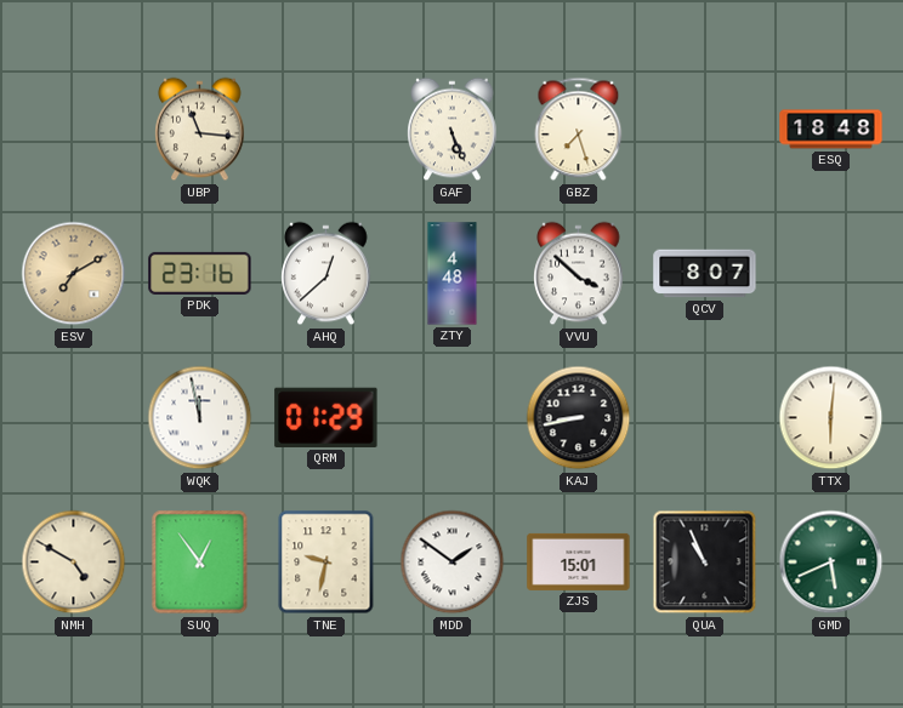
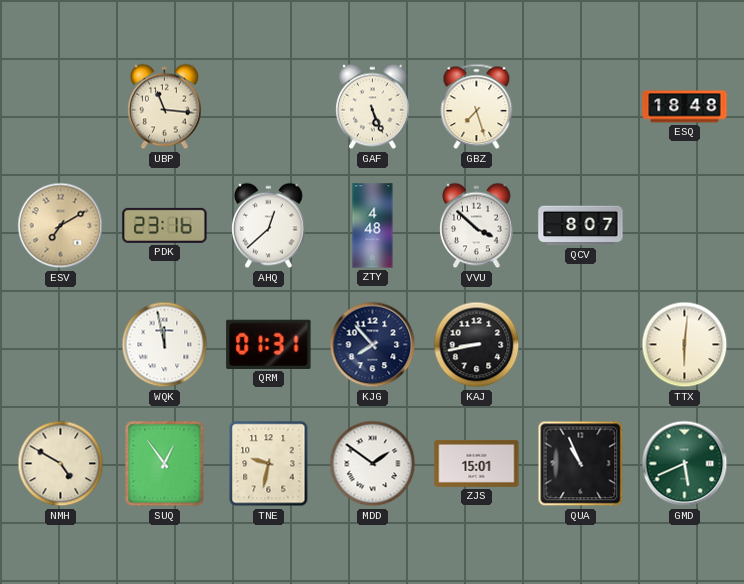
QRM: 01:29 -> 01:31
KJG: none -> 7:53
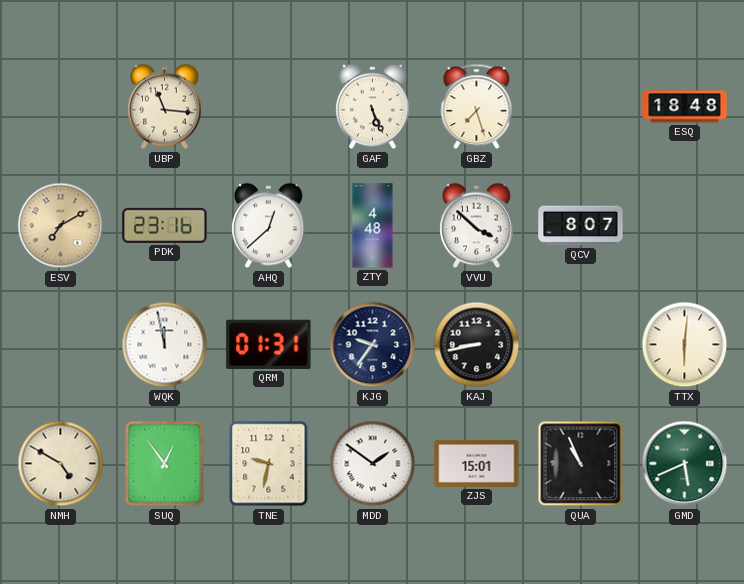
KJG: 7:53 -> 9:36
